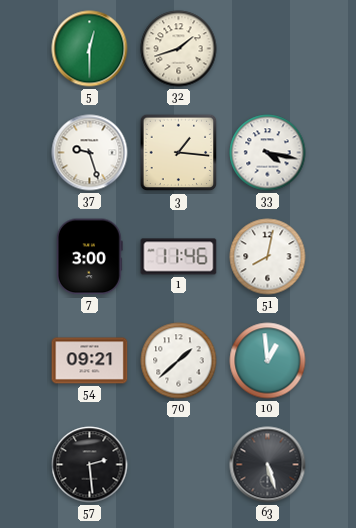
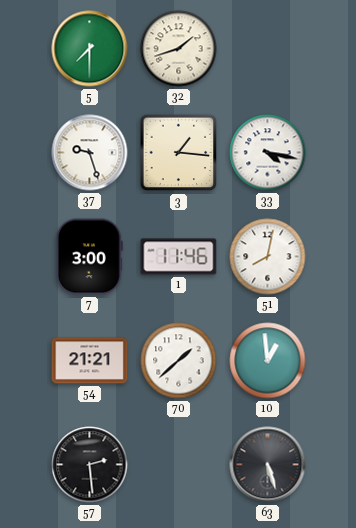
5: 12:30 -> 7:30
54: 09:21 -> 21:21
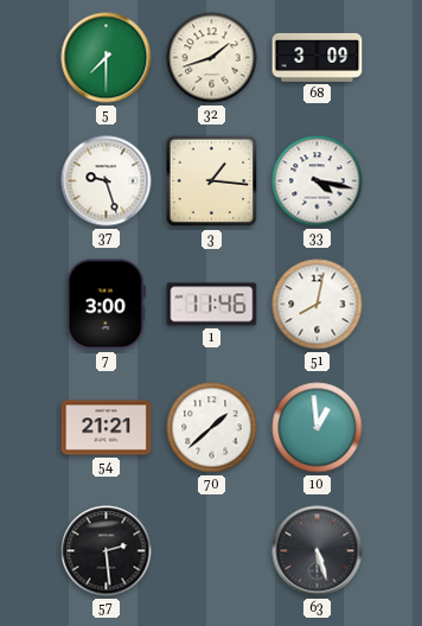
68: none -> 3:09
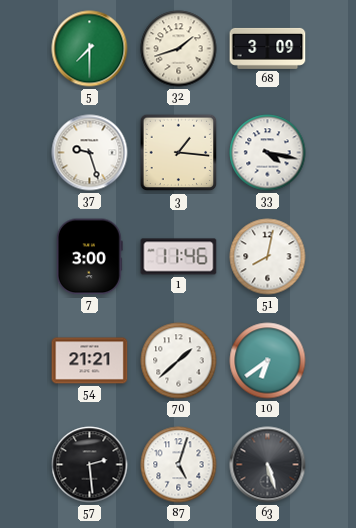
10: 12:59 -> 6:39
87: none -> 5:03
